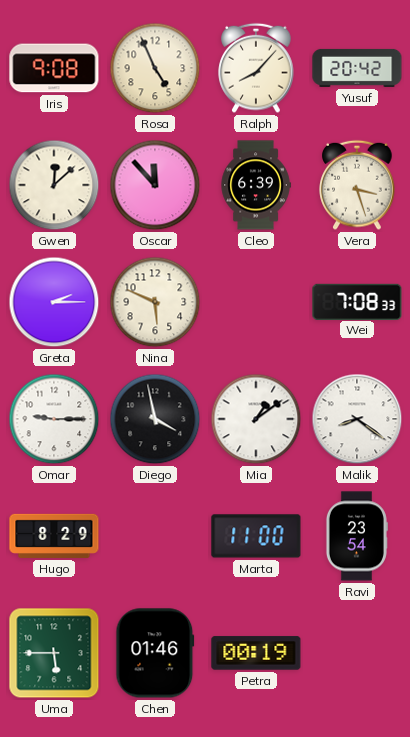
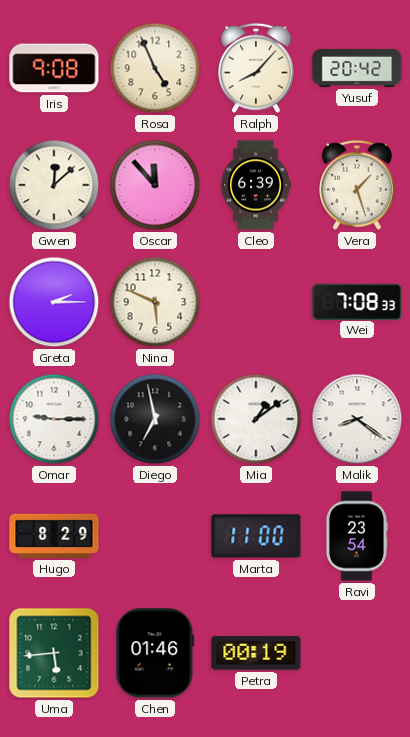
Vera: 3:27 -> 1:27
Diego: 3:58 -> 6:58
Uma: 5:45 -> 5:44
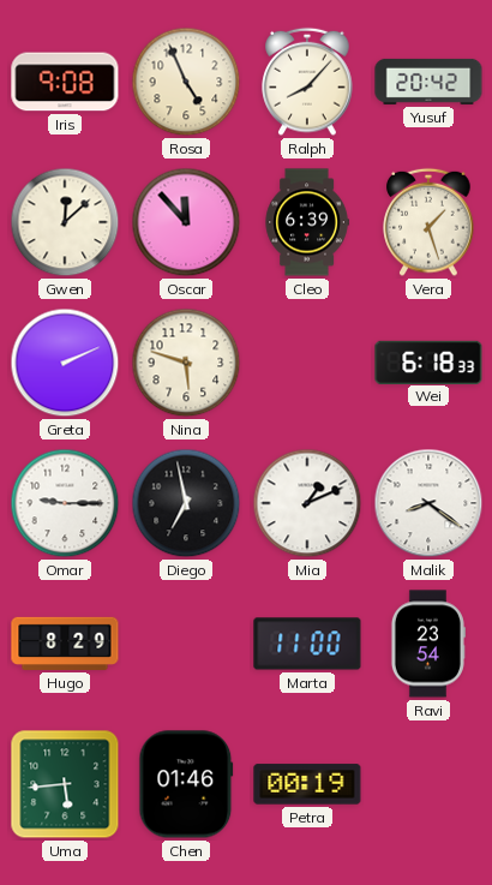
Greta: 2:15 -> 2:11
Nina: 5:49 -> 5:48
Wei: 7:08 -> 6:18
Mia: 1:09 -> 1:11
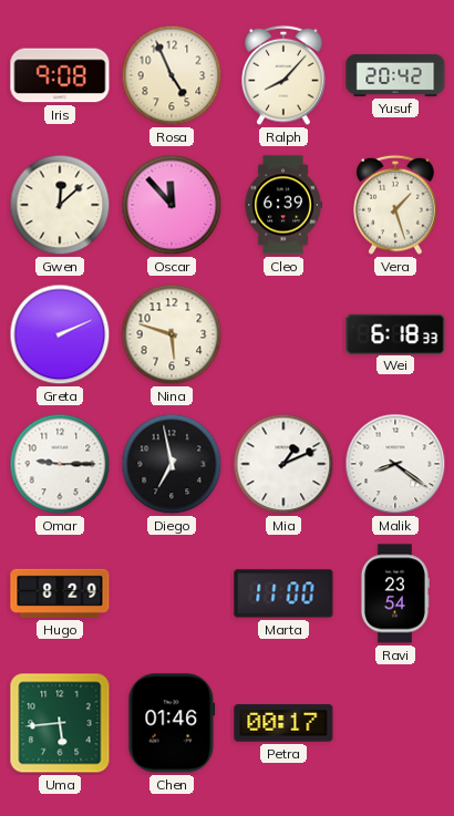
Petra: 00:19 -> 00:17
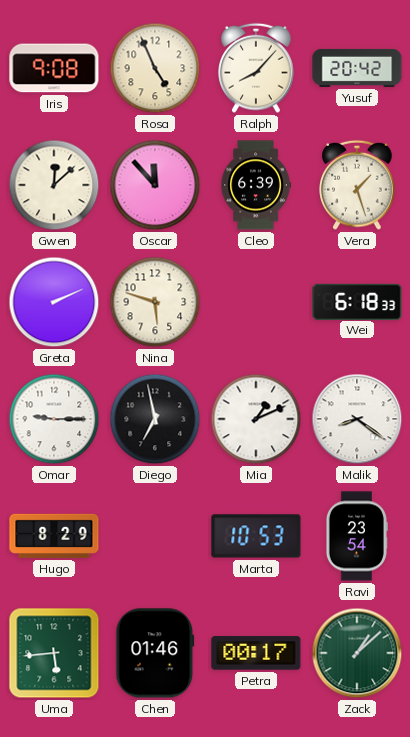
Marta: 11:00 -> 10:53
Zack: none -> 1:08
